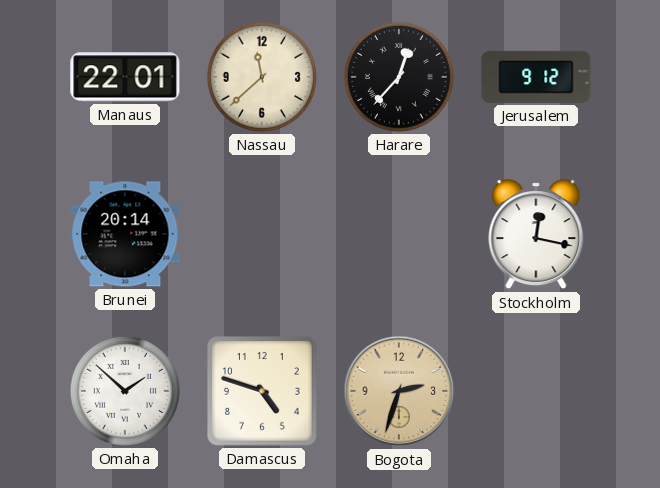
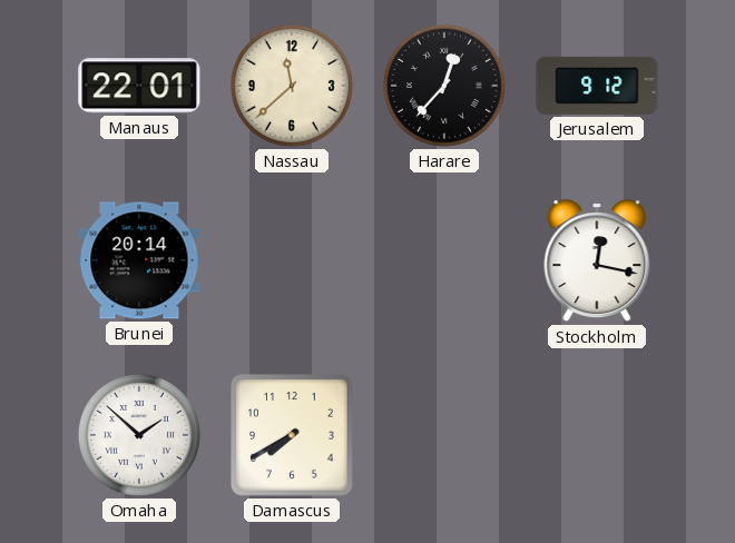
Damascus: 4:48 -> 7:40
Bogota: 2:33 -> none
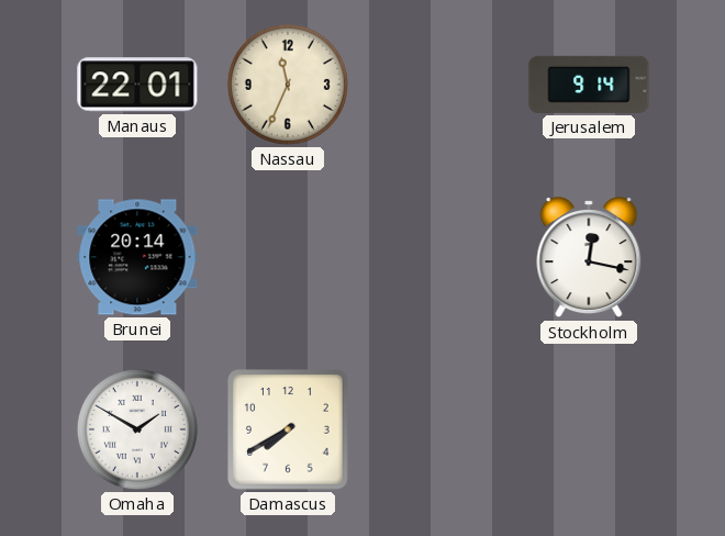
Nassau: 11:38 -> 11:34
Harare: 12:37 -> none
Jerusalem: 9:12 -> 9:14
Omaha: 1:52 -> 1:50
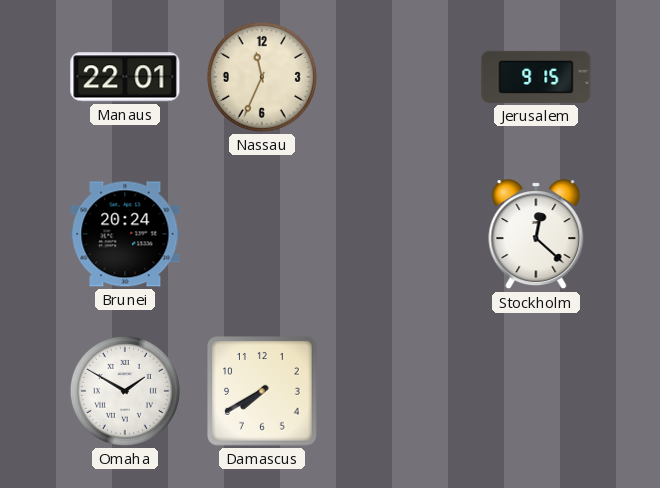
Jerusalem: 9:14 -> 9:15
Brunei: 20:14 -> 20:24
Stockholm: 12:17 -> 12:22
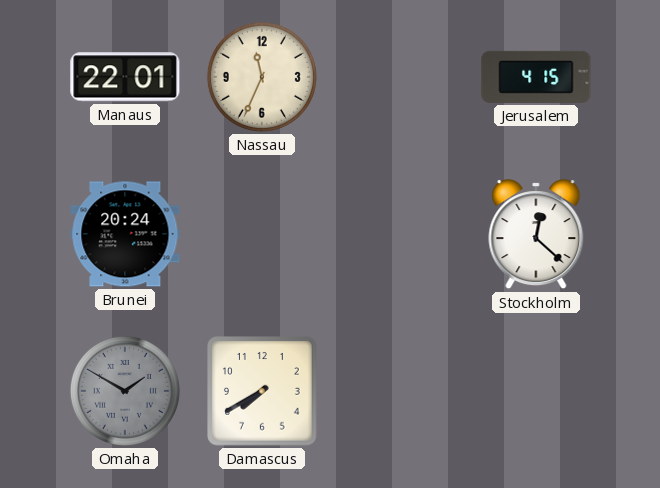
Jerusalem: 9:15 -> 4:15
Omaha dial: white -> grey
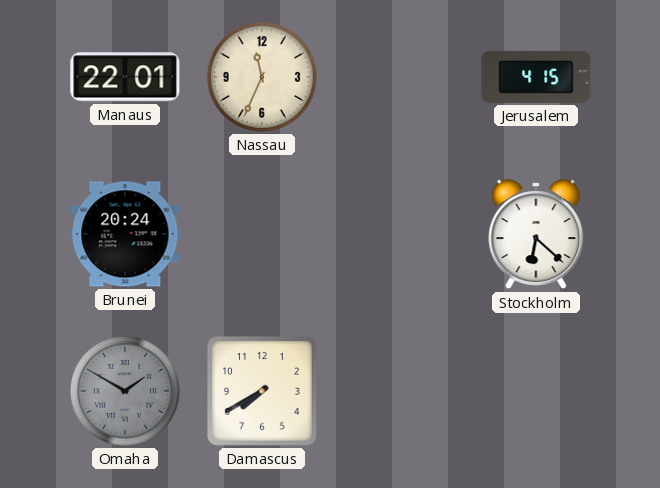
Stockholm: 12:22 -> 6:22
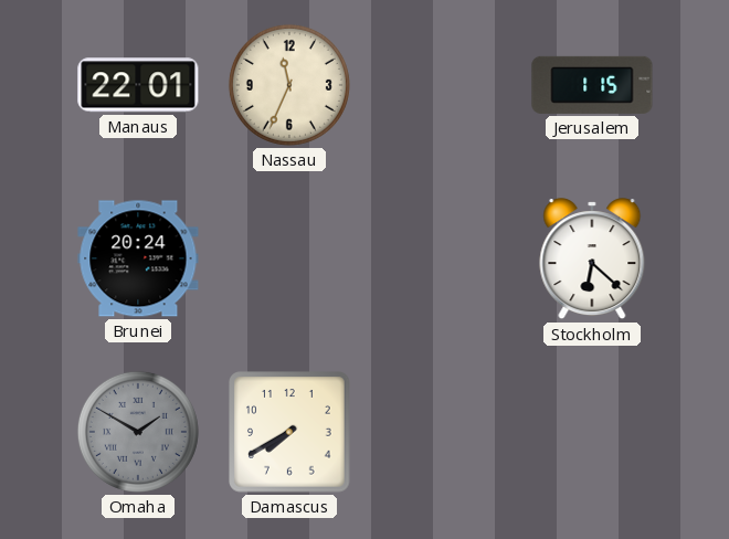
Jerusalem: 4:15 -> 1:15
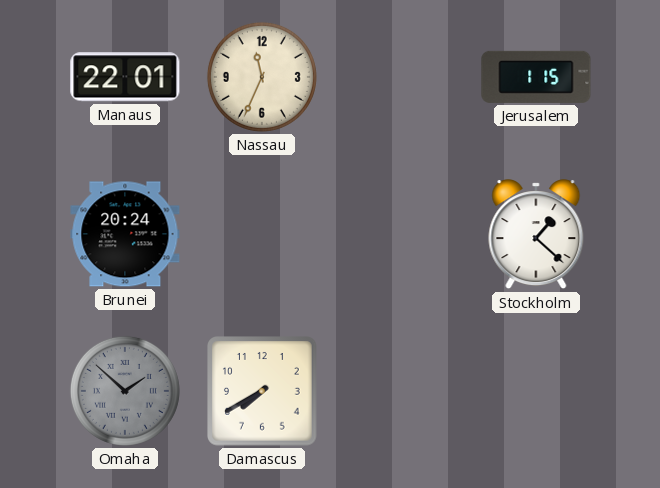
Stockholm: 6:22 -> 1:22
Omaha: 1:50 -> 1:52
